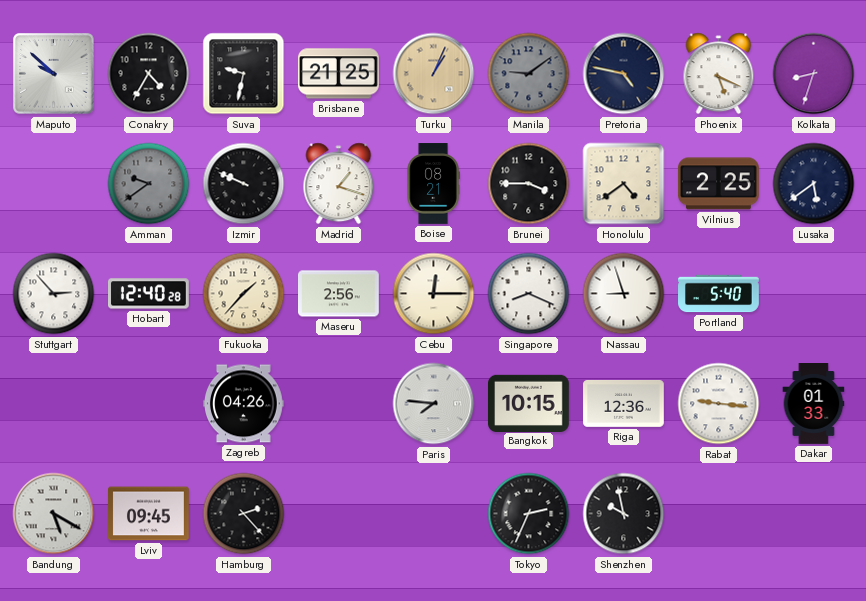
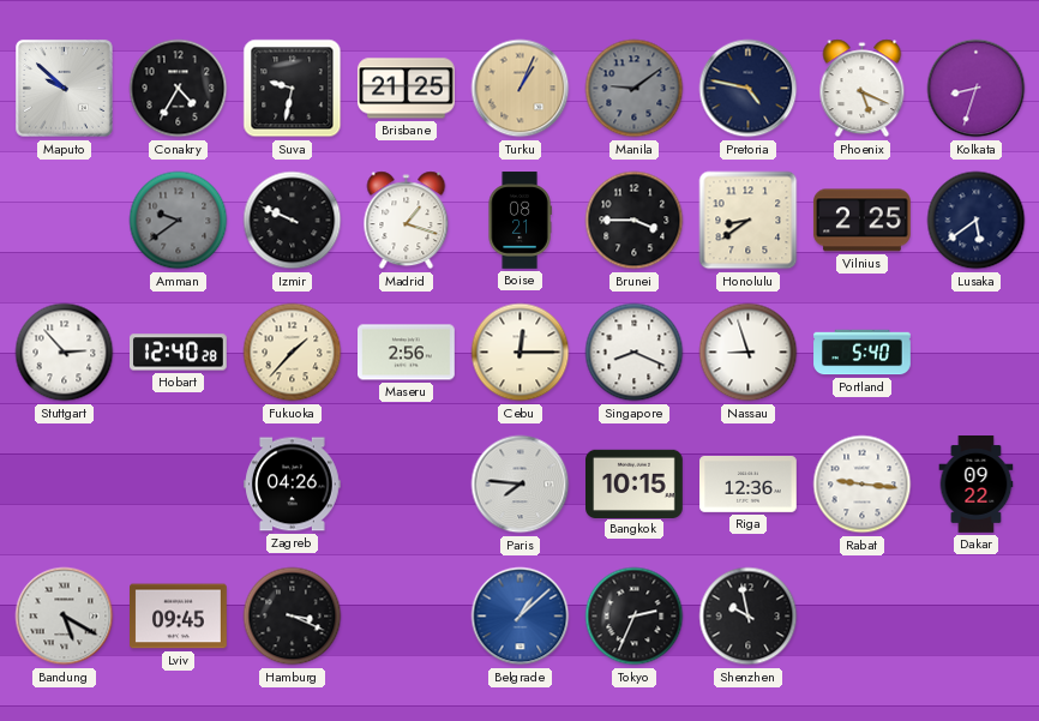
Honolulu: 4:39 -> 8:39
Dakar: 01:33 -> 09:22
Hamburg: 2:23 -> 3:19
Belgrade: none -> 1:08
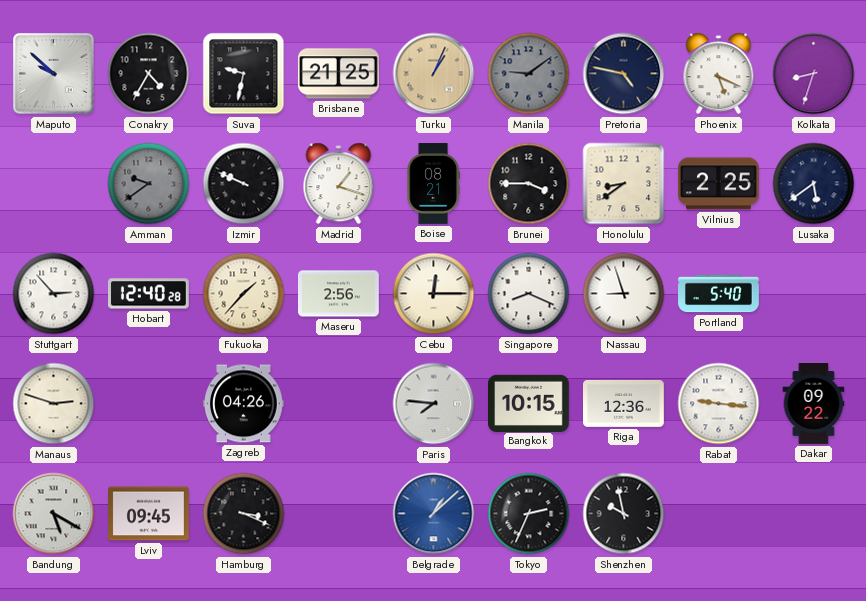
Manaus: none -> 2:48
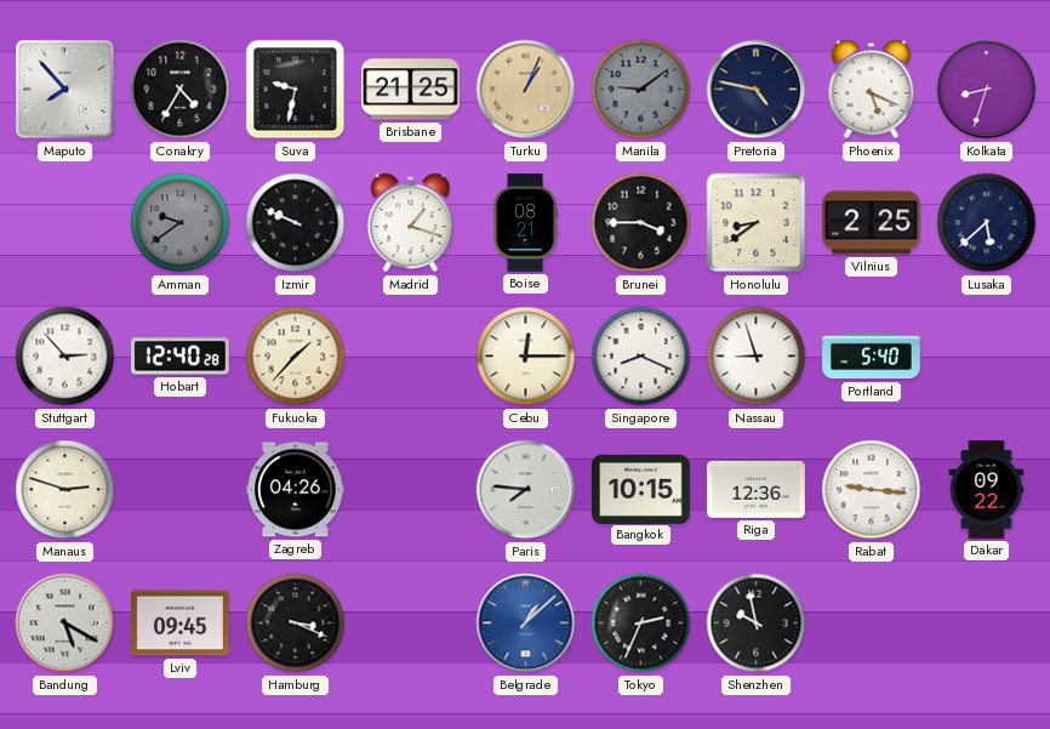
Maputo: 9:52 -> 7:53
Lusaka: 5:39 -> 5:38
Maseru: 2:56 -> none
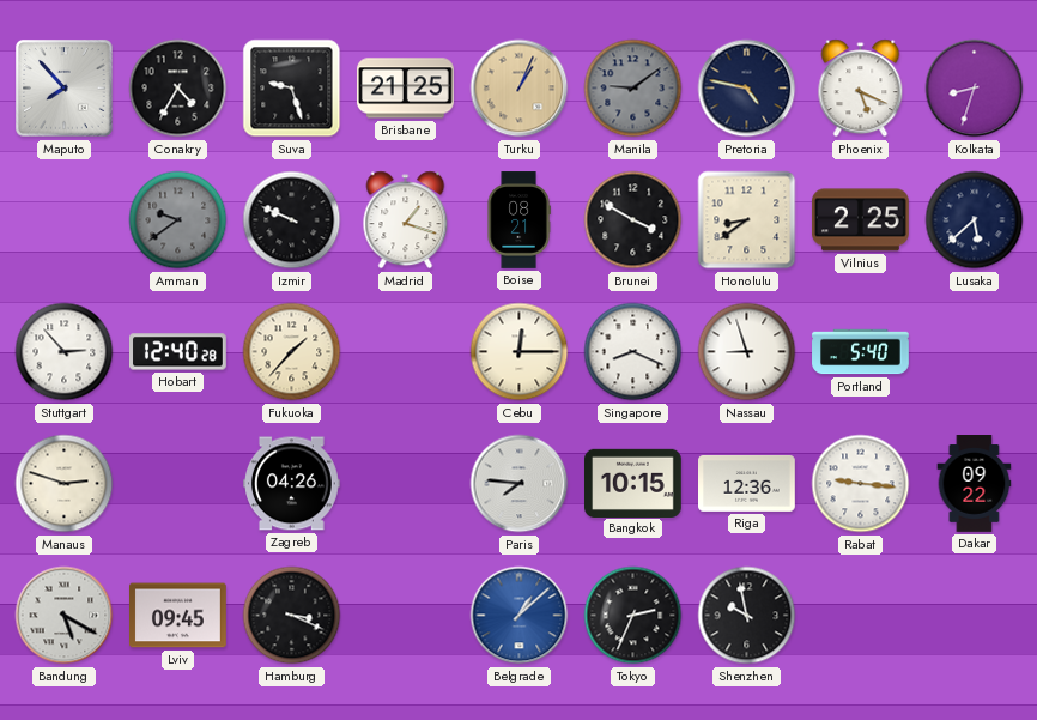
Suva: 9:32 -> 9:27
Brunei: 3:45 -> 3:50
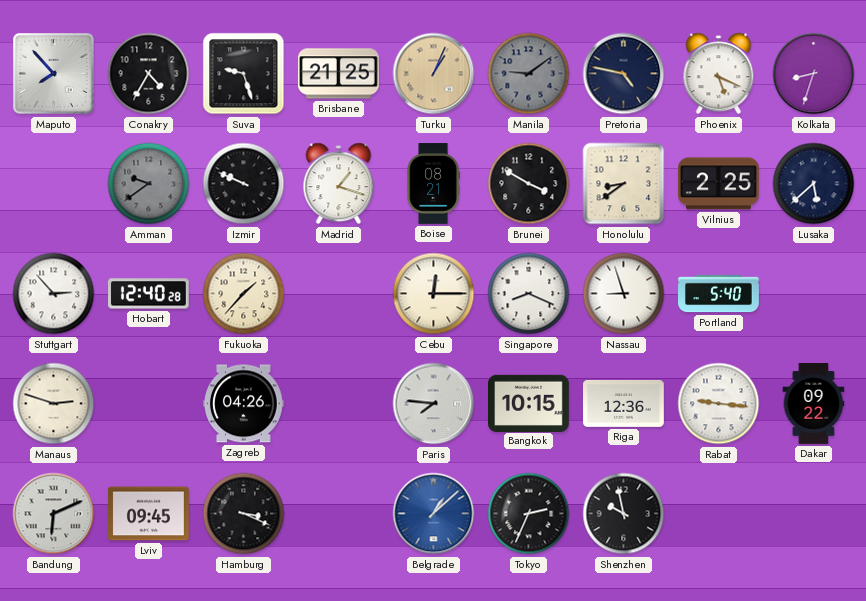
Bandung: 5:20 -> 6:11
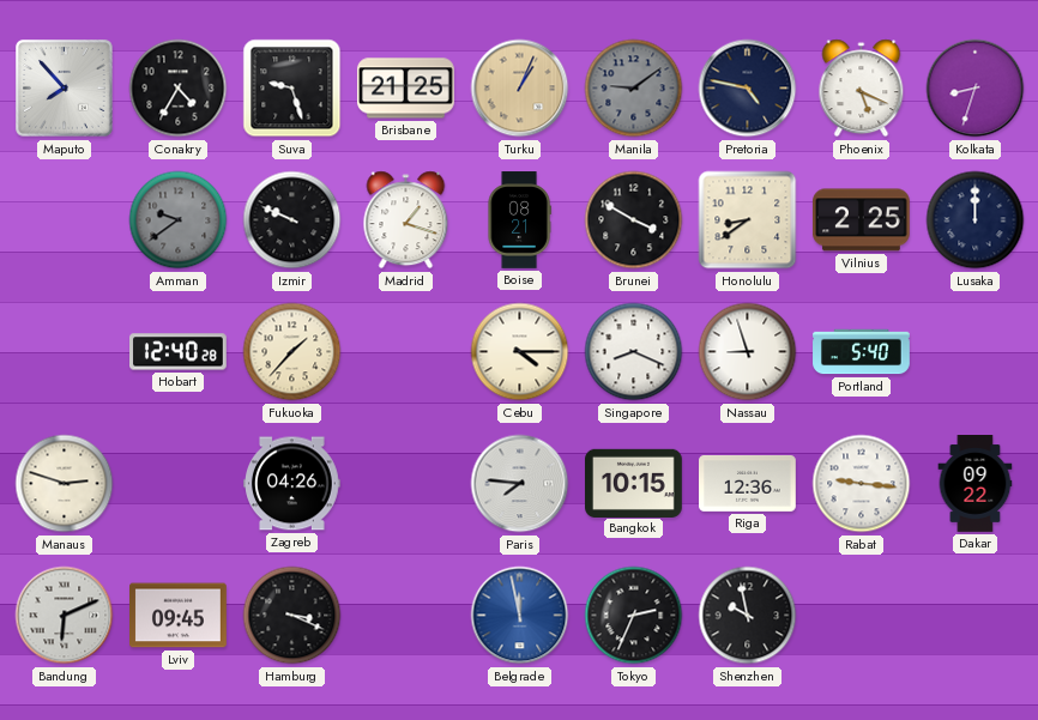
Lusaka: 5:38 -> 12:00
Stuttgart: 2:53 -> none
Cebu: 12:15 -> 4:15
Belgrade: 1:08 -> 11:58
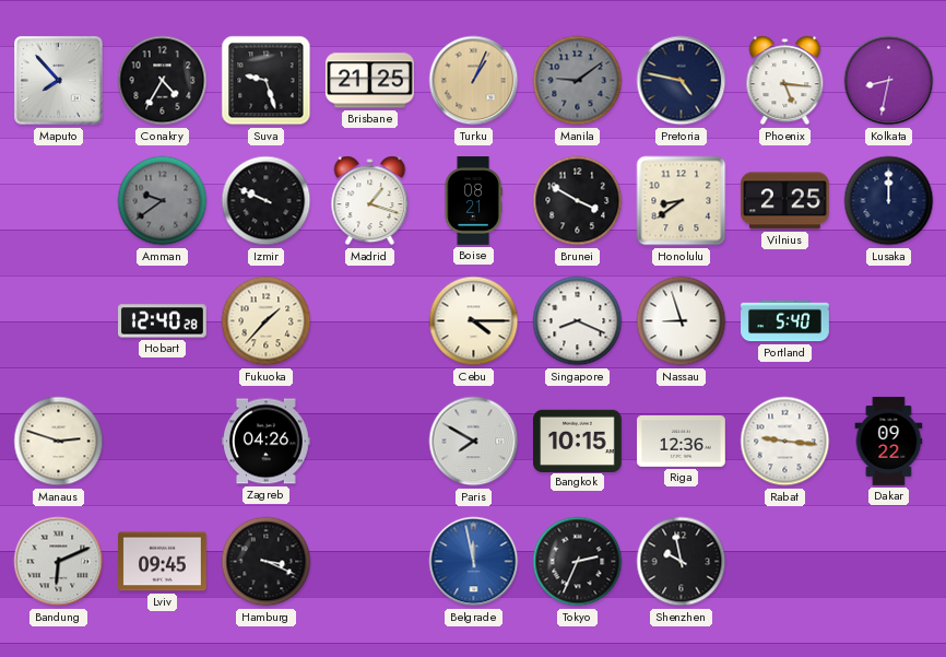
Phoenix: 5:19 -> 5:16
Kolkata: 8:33 -> 8:32
Paris: 7:46 -> 7:50
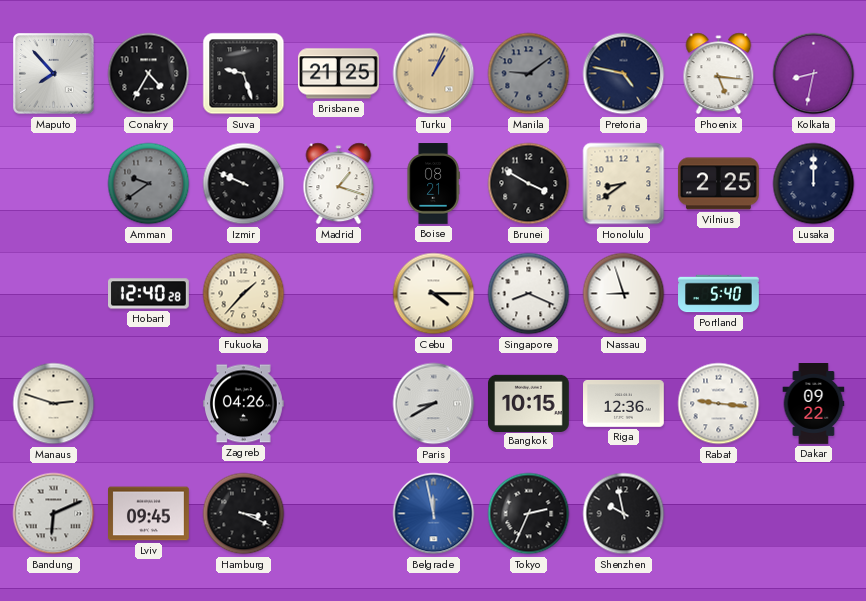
Paris: 7:50 -> 8:40
